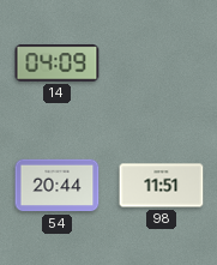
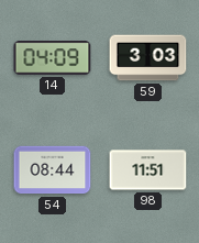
59: none -> 3:03
54: 20:44 -> 08:44
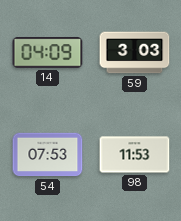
54: 08:44 -> 07:53
98: 11:51 -> 11:53
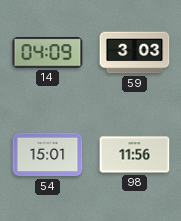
54: 07:53 -> 15:01
98: 11:53 -> 11:56
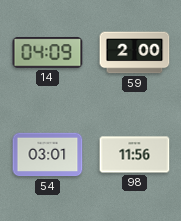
59: 3:03 -> 2:00
54: 15:01 -> 03:01
